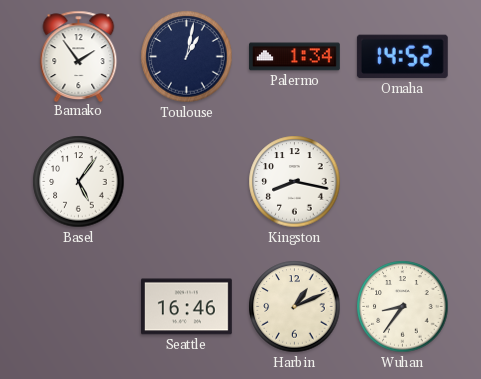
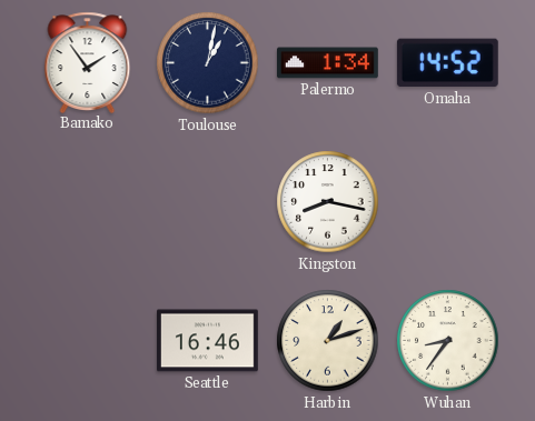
Basel: 5:06 -> none
Harbin: 1:11 -> 1:12
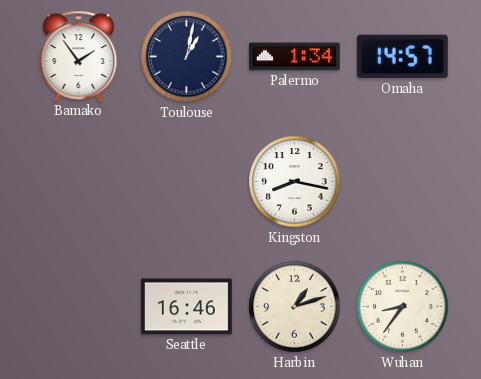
Omaha: 14:52 -> 14:57
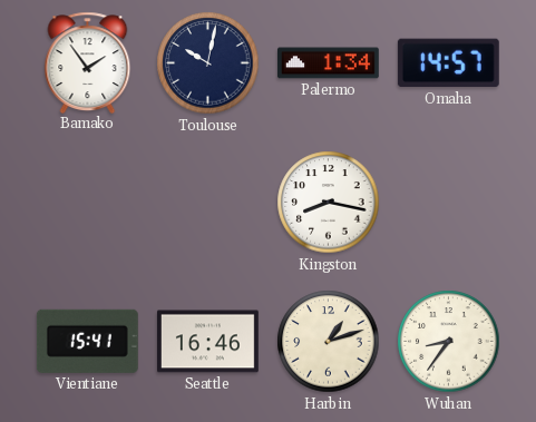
Toulouse: 1:02 -> 10:02
Vientiane: none -> 15:41
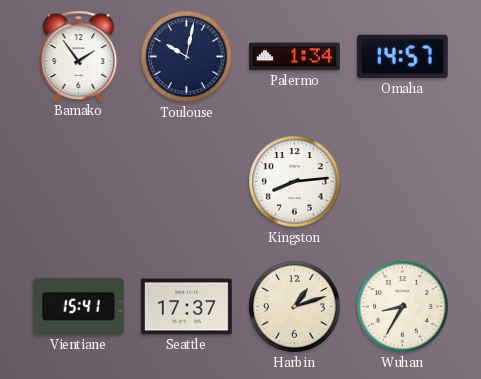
Kingston: 8:17 -> 8:14
Seattle: 16:46 -> 17:37
Wuhan: 8:36 -> 8:35
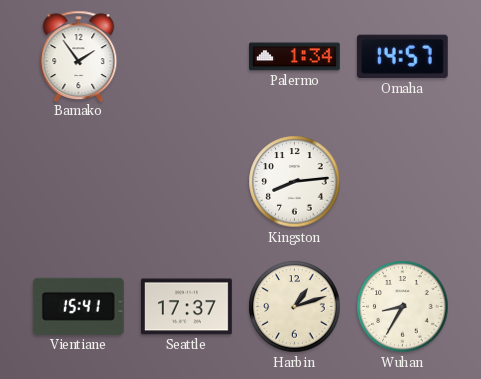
Toulouse: 10:02 -> none
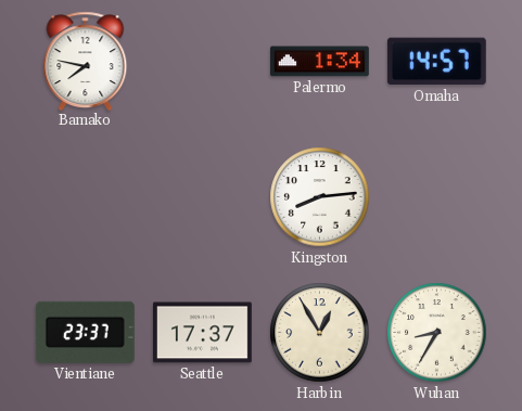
Bamako: 1:54 -> 7:47
Vientiane: 15:41 -> 23:37
Harbin: 1:12 -> 12:55
